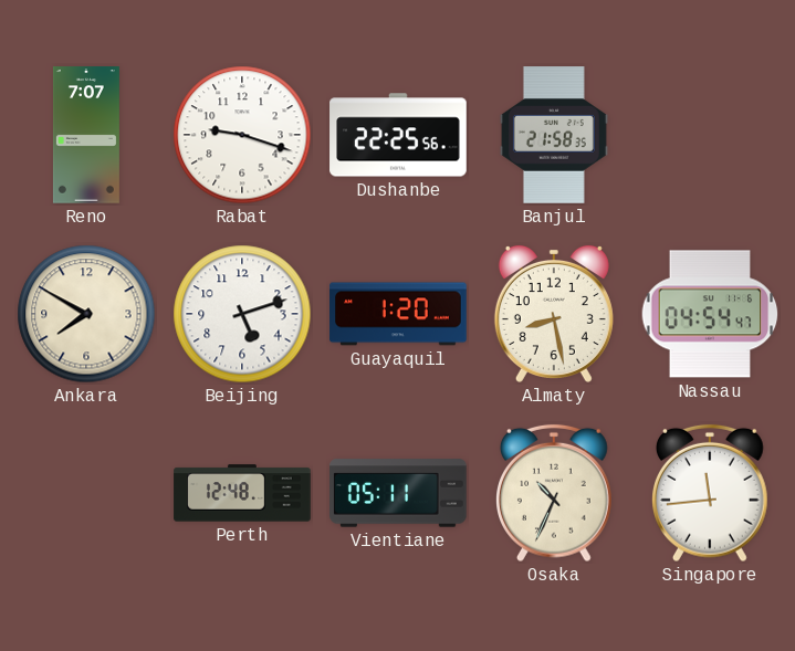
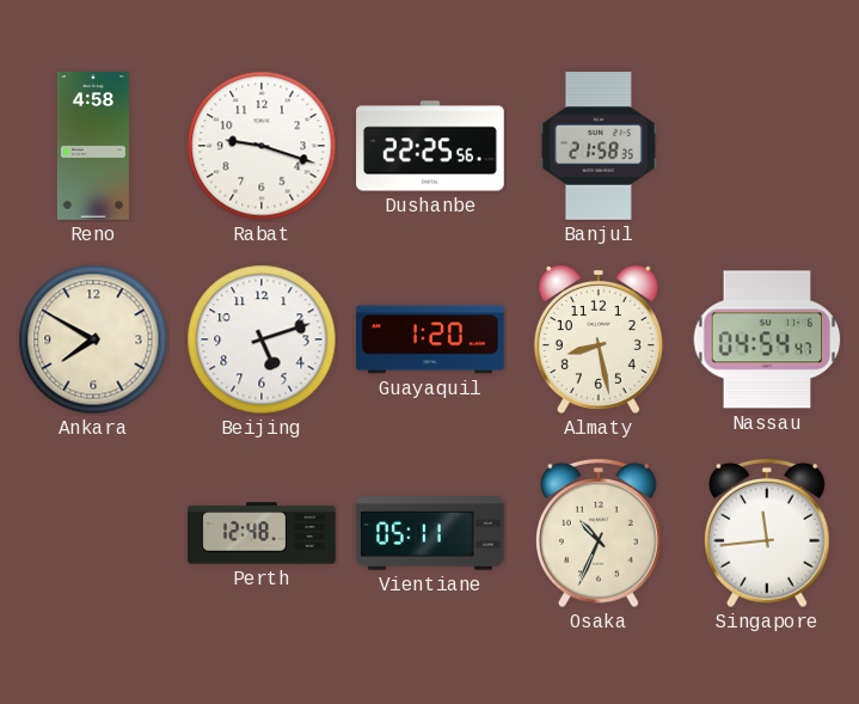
Reno: 7:07 -> 4:58
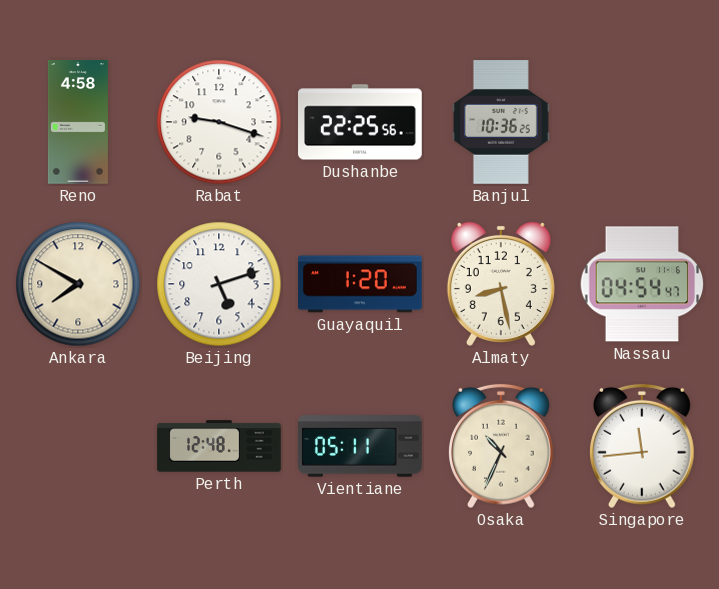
Banjul: 21:58 -> 10:36
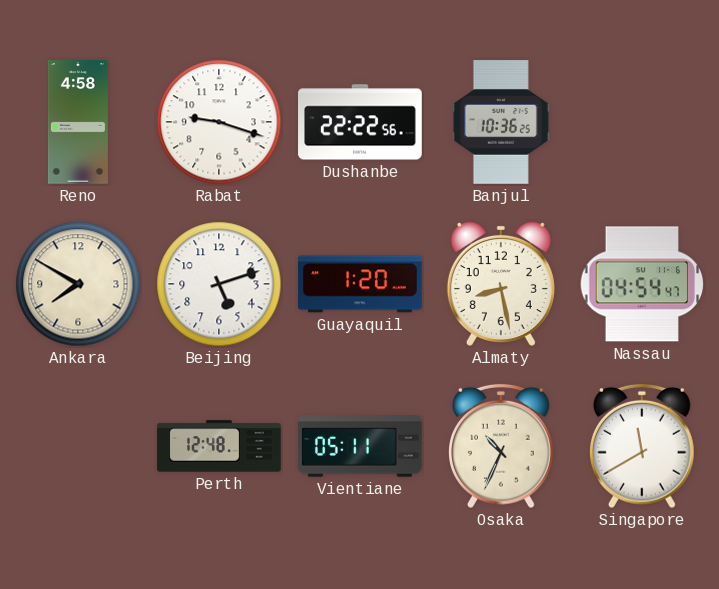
Dushanbe: 22:25 -> 22:22
Singapore: 11:44 -> 11:40
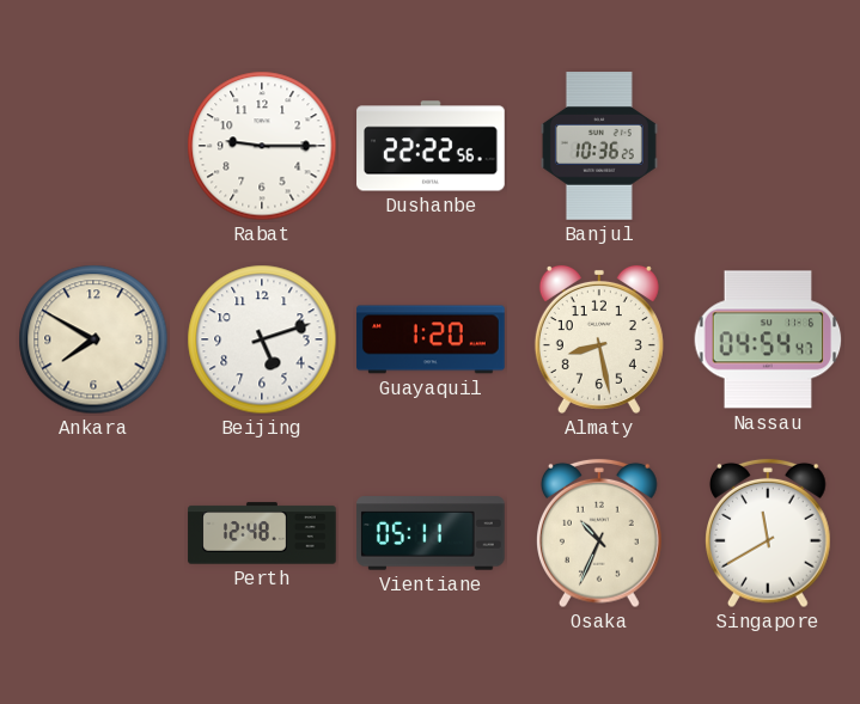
Reno: 4:58 -> none
Rabat: 9:18 -> 9:15
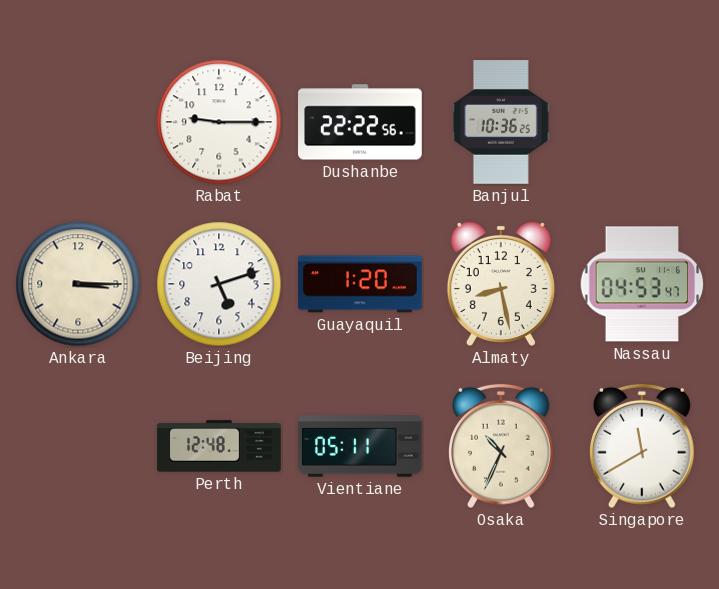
Ankara: 7:50 -> 3:15
Nassau: 04:54 -> 04:53
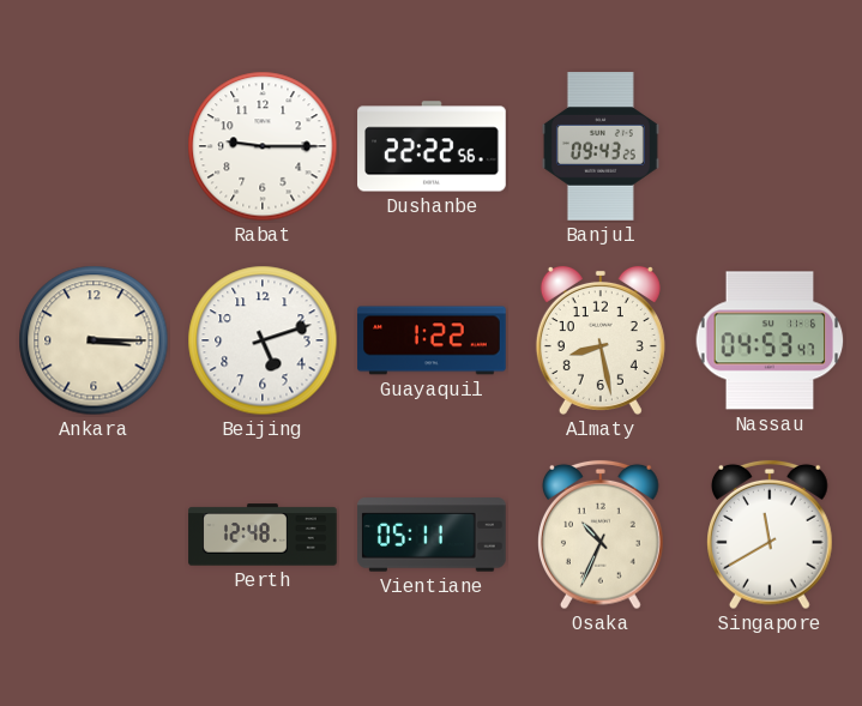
Banjul: 10:36 -> 09:43
Guayaquil: 1:20 -> 1:22
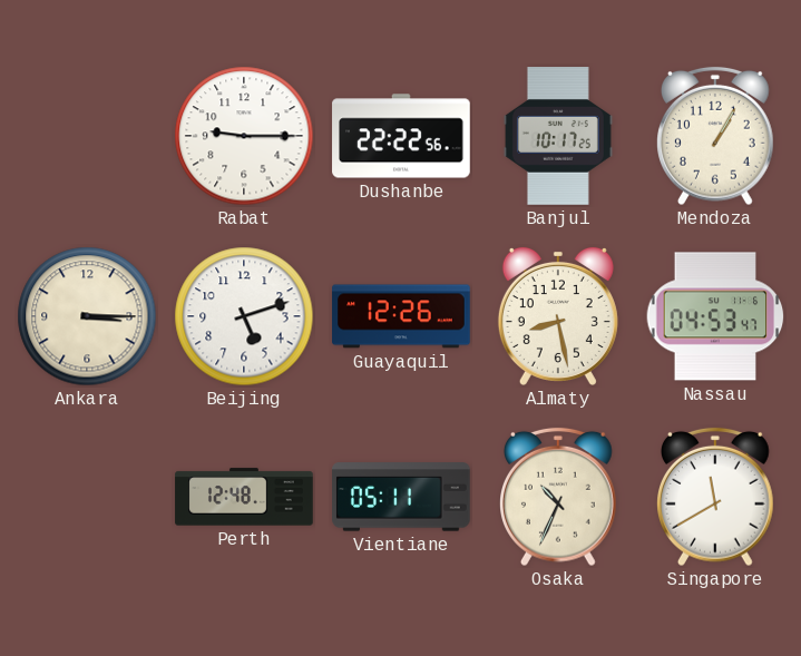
Banjul: 09:43 -> 10:17
Mendoza: none -> 1:05
Guayaquil: 1:22 -> 12:26
